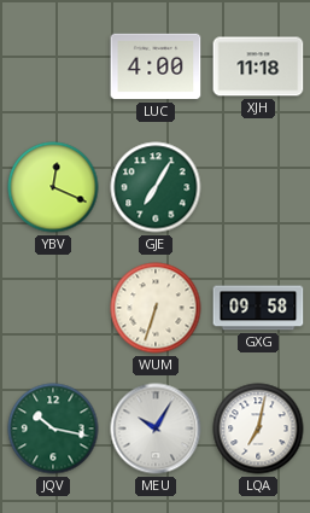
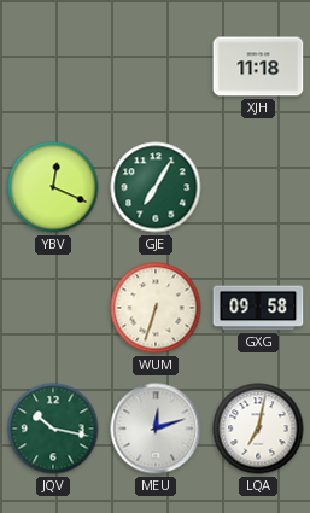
LUC: 4:00 -> none
MEU: 10:05 -> 12:12
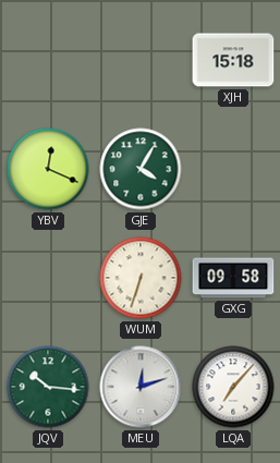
XJH: 11:18 -> 15:18
GJE: 7:05 -> 4:05
JQV: 10:17 -> 10:16
LQA: 7:02 -> 7:07
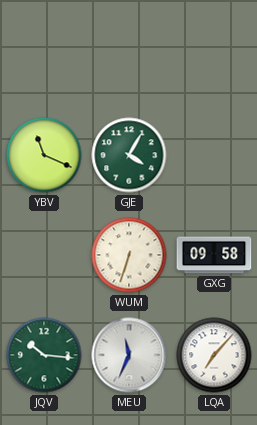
XJH: 15:18 -> none
YBV: 12:19 -> 11:19
MEU: 12:12 -> 11:34
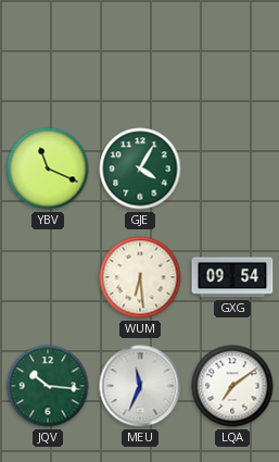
WUM: 6:33 -> 6:29
GXG: 09:58 -> 09:54
LQA: 7:07 -> 7:09
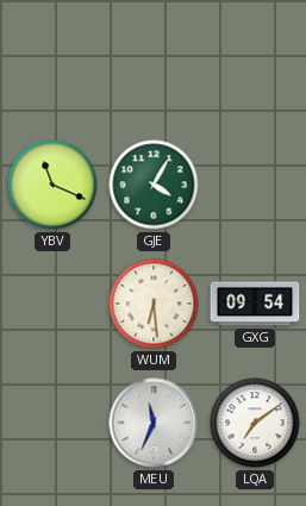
JQV: 10:16 -> none
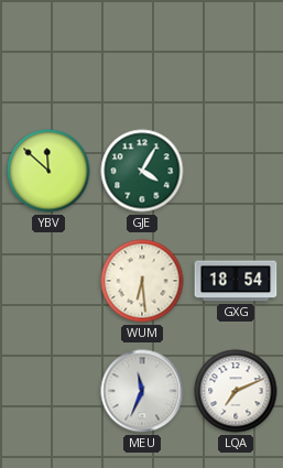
YBV: 11:19 -> 11:52
GXG: 09:54 -> 18:54
LQA: 7:09 -> 7:11
